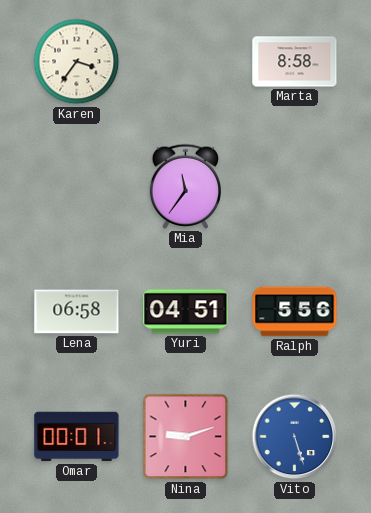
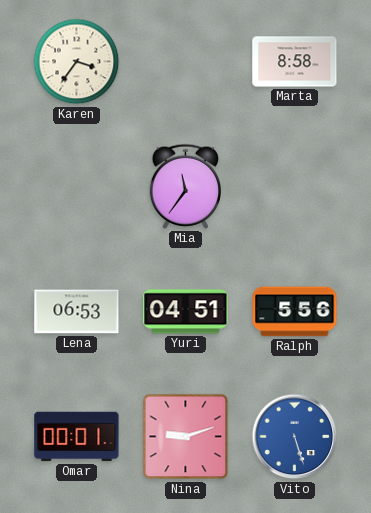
Lena: 06:58 -> 06:53
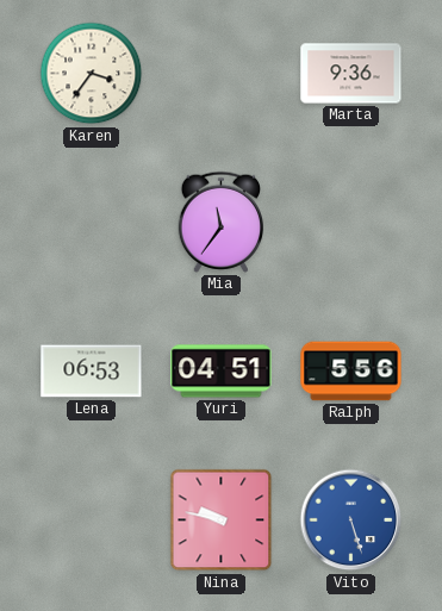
Marta: 8:58 -> 9:36
Omar: 00:01 -> none
Nina: 9:12 -> 9:47
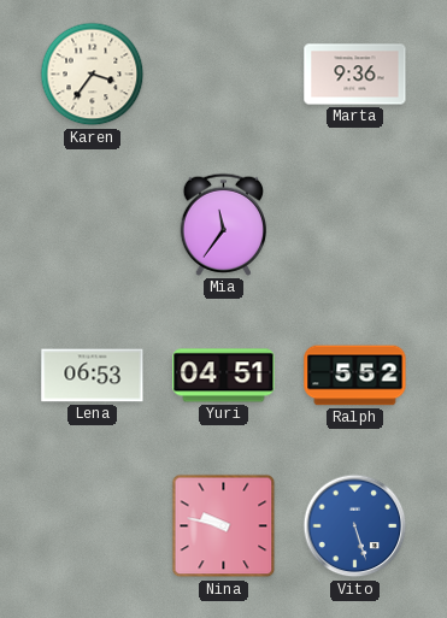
Ralph: 5:56 -> 5:52
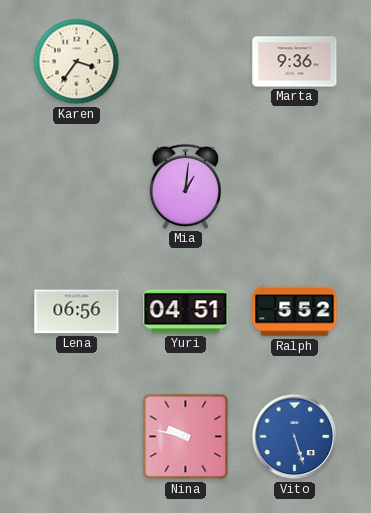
Mia: 11:36 -> 1:01
Lena: 06:53 -> 06:56
